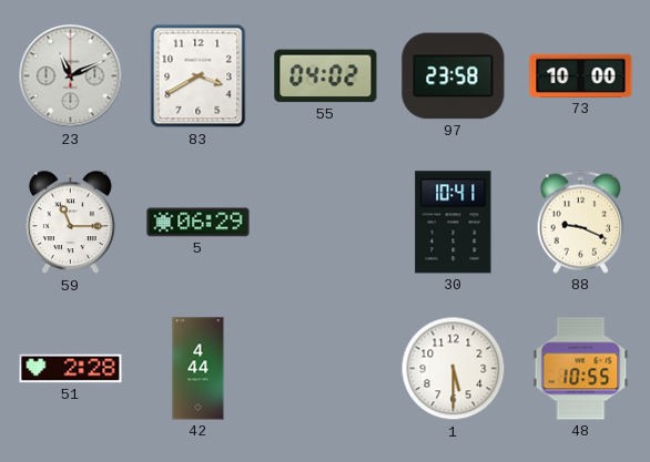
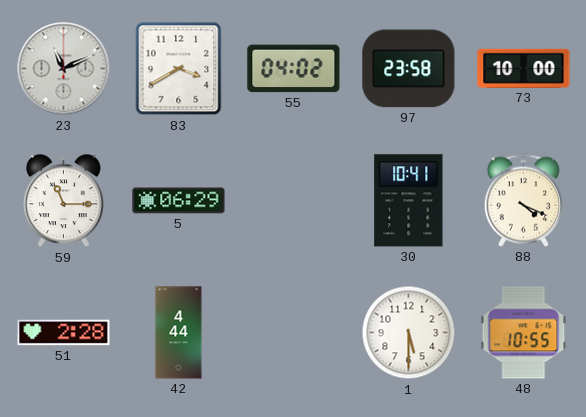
88: 9:19 -> 4:19
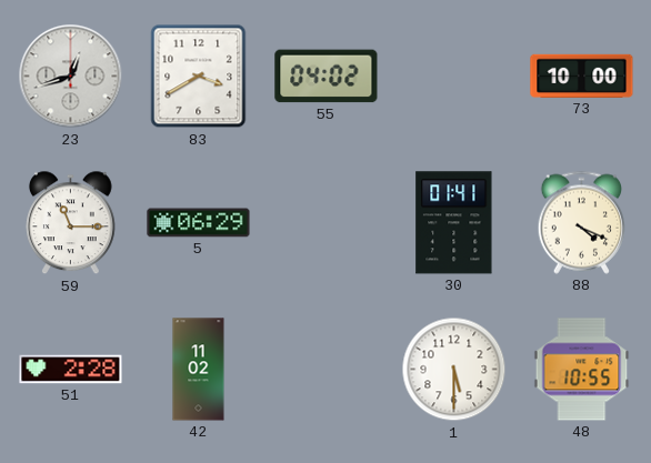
23: 11:11 -> 12:42
97: 23:58 -> none
30: 10:41 -> 01:41
42: 4:44 -> 11:02
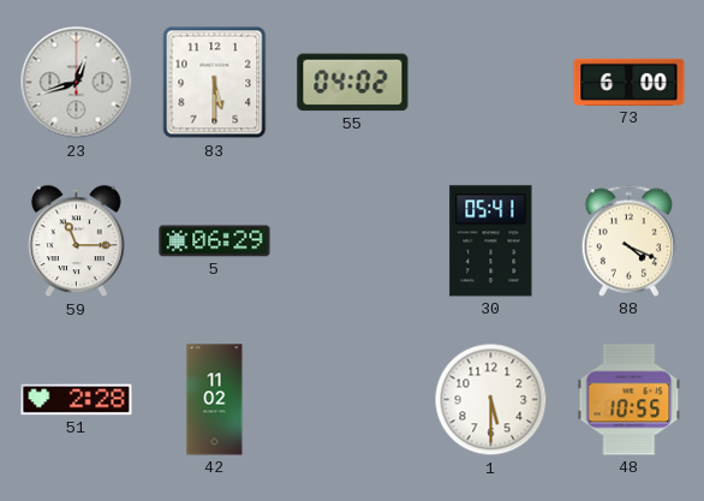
83: 3:40 -> 5:30
73: 10:00 -> 6:00
30: 01:41 -> 05:41
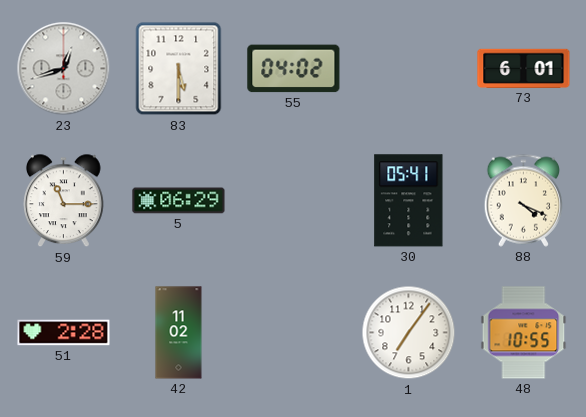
73: 6:00 -> 6:01
1: 5:30 -> 7:06
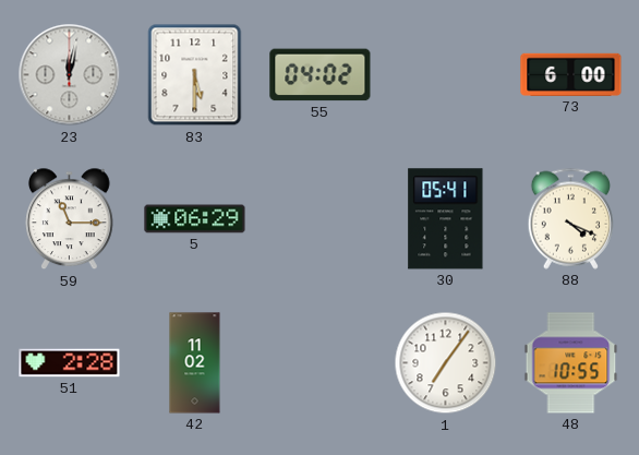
23: 12:42 -> 12:02
73: 6:01 -> 6:00
